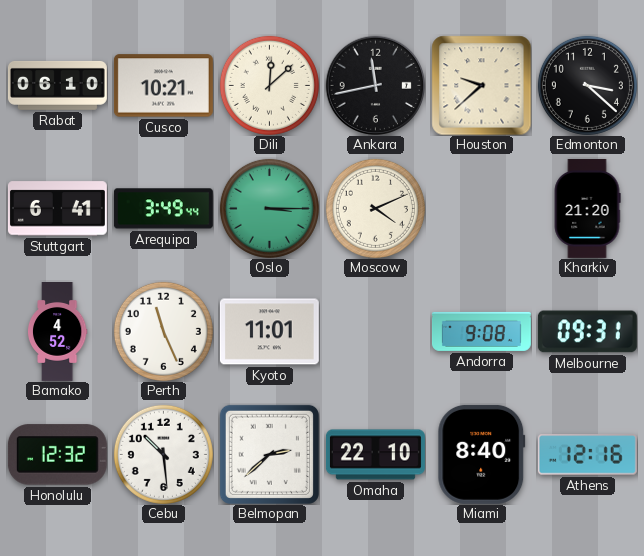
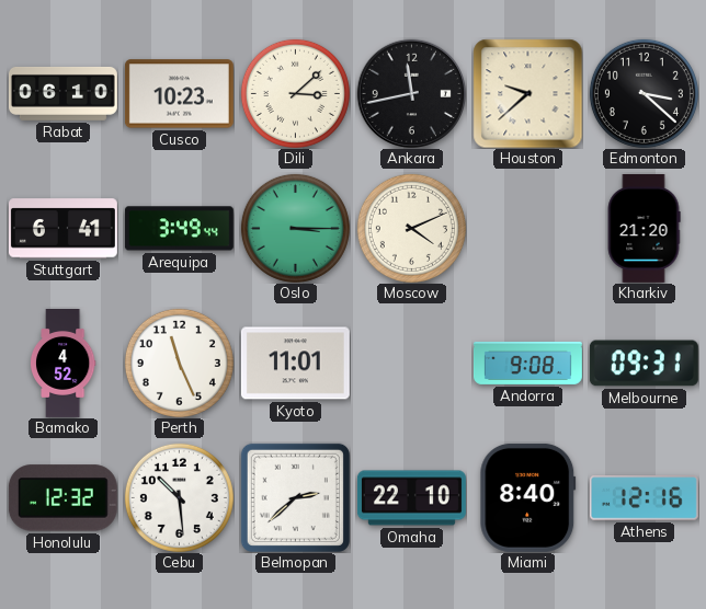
Cusco: 10:21 -> 10:23
Dili: 12:08 -> 3:08
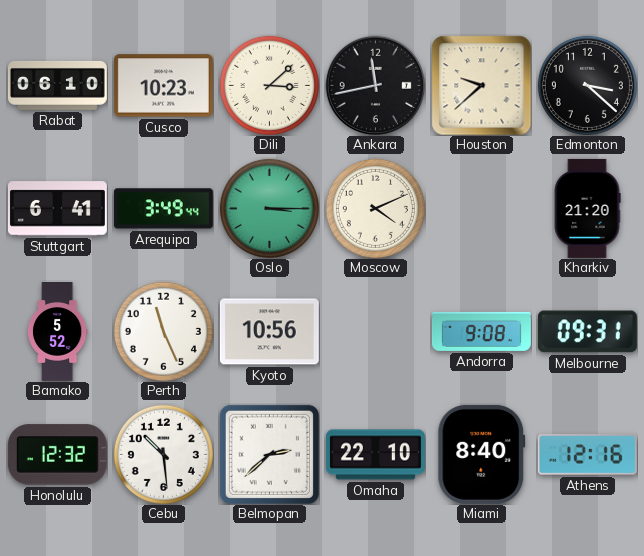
Bamako: 4:52 -> 5:52
Kyoto: 11:01 -> 10:56
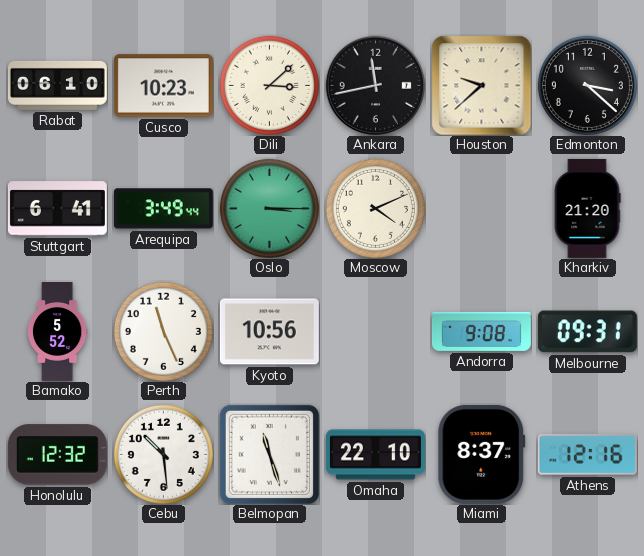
Belmopan: 2:38 -> 11:27
Miami: 8:40 -> 8:37
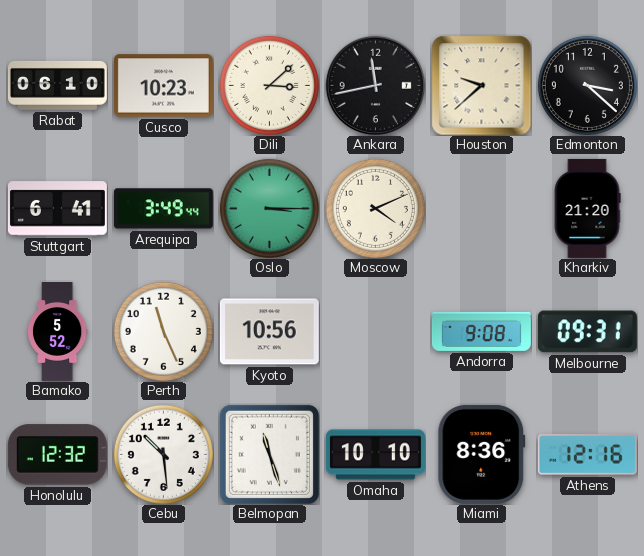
Omaha: 22:10 -> 10:10
Miami: 8:37 -> 8:36
